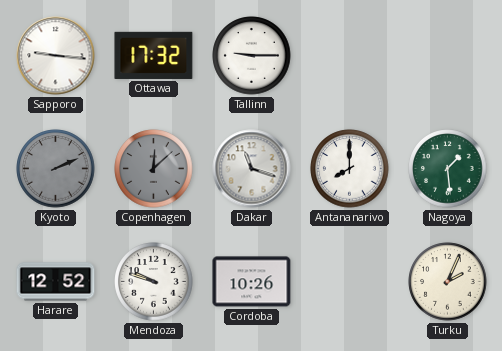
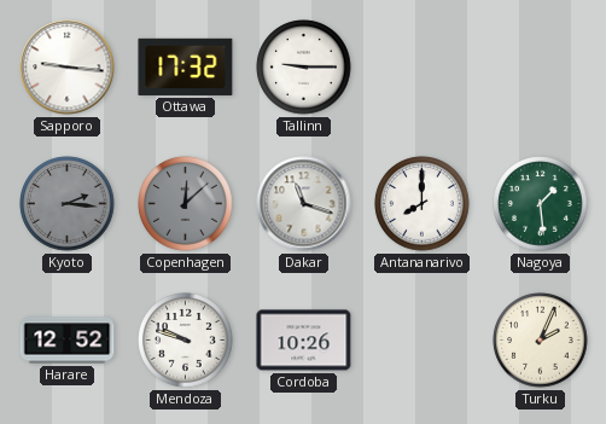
Kyoto: 2:11 -> 2:16
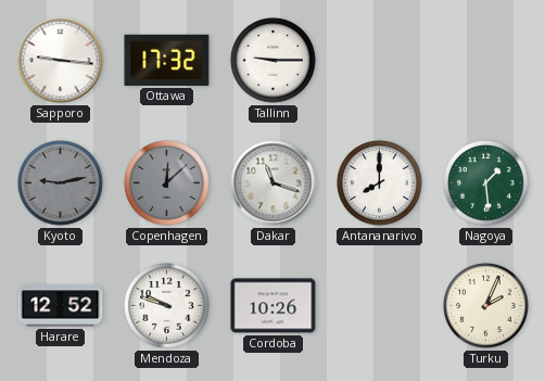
Kyoto: 2:16 -> 9:13
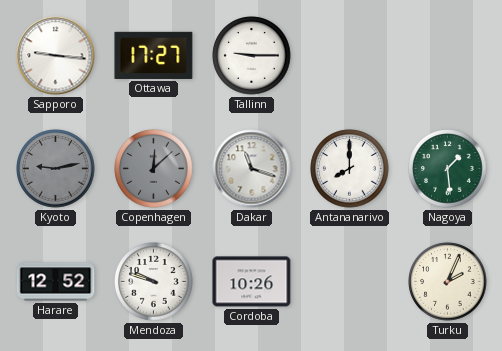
Ottawa: 17:32 -> 17:27
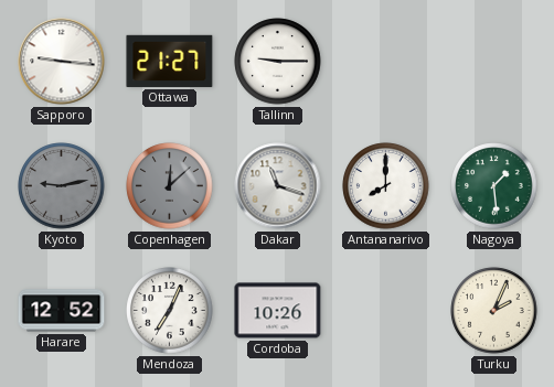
Ottawa: 17:27 -> 21:27
Mendoza: 9:48 -> 7:04
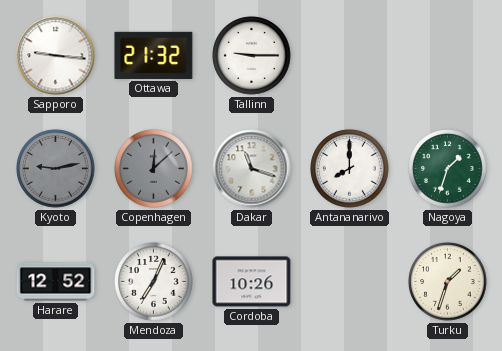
Ottawa: 21:27 -> 21:32
Nagoya: 1:29 -> 1:33
Turku: 2:04 -> 1:33
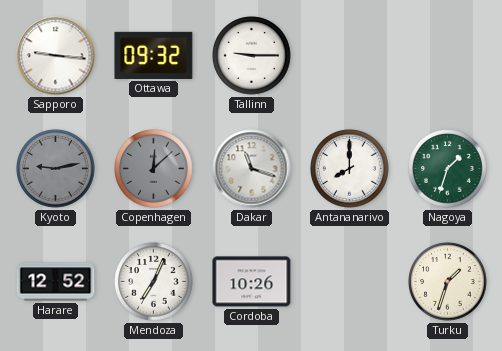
Ottawa: 21:32 -> 09:32
